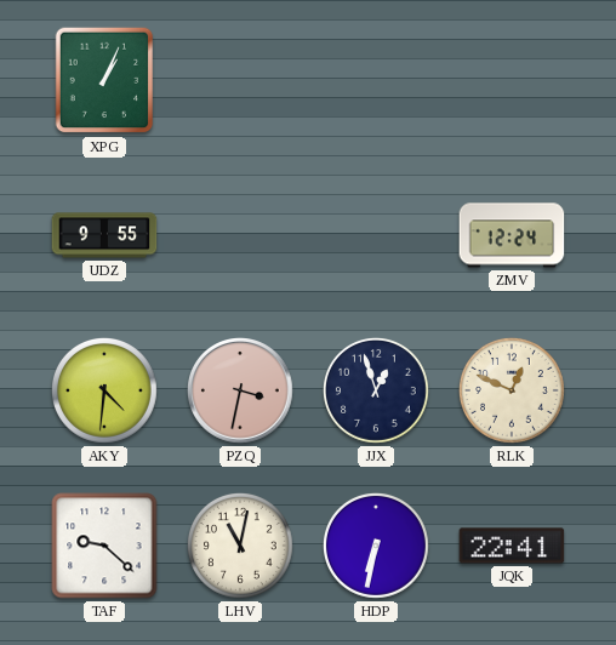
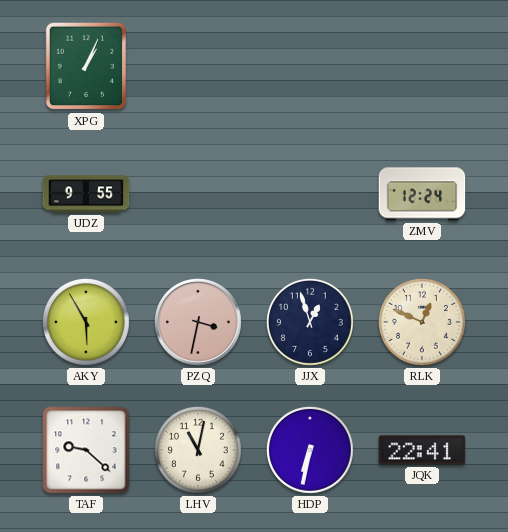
AKY: 4:31 -> 5:55
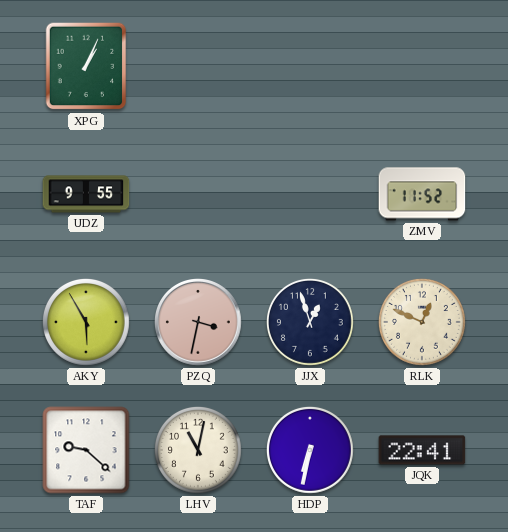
ZMV: 12:24 -> 11:52
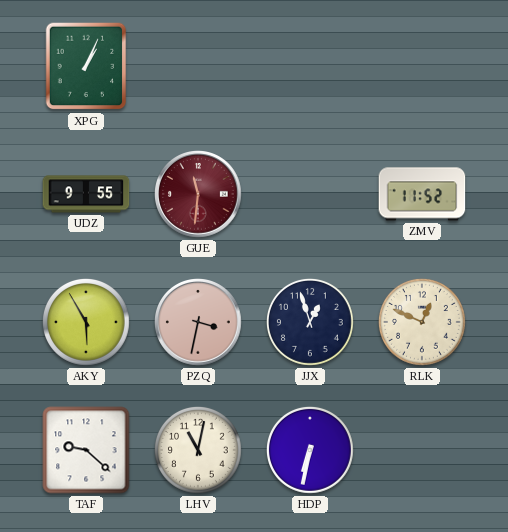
GUE: none -> 11:31
JQK: 22:41 -> none
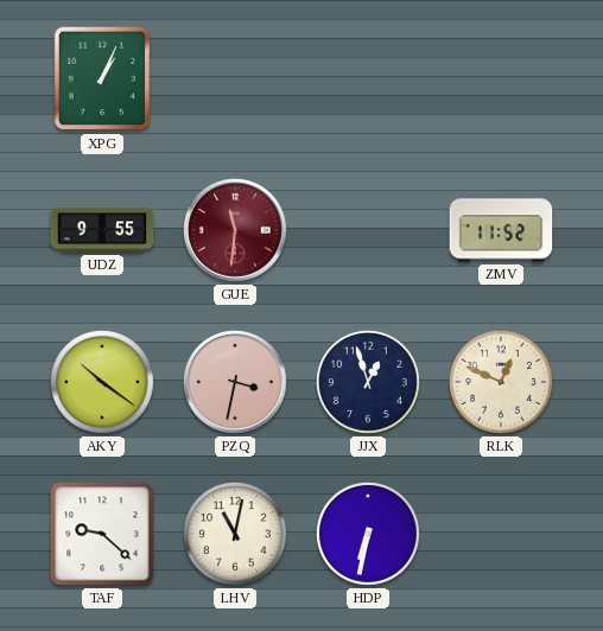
AKY: 5:55 -> 10:21
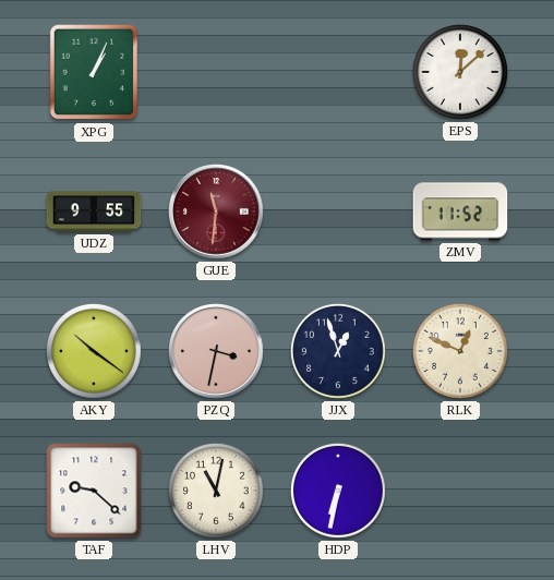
EPS: none -> 12:08
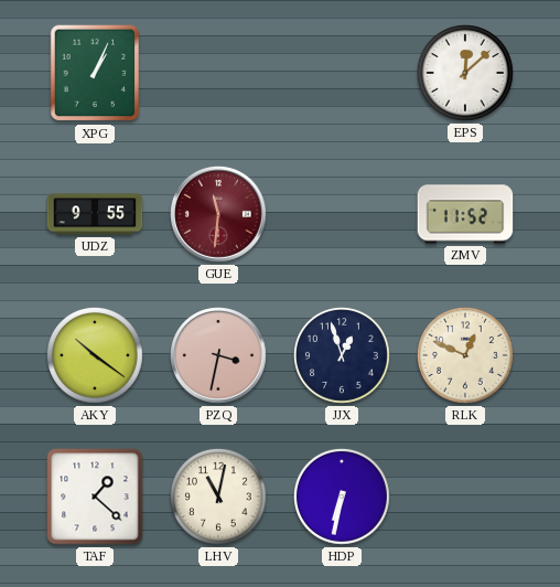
TAF: 9:22 -> 1:22
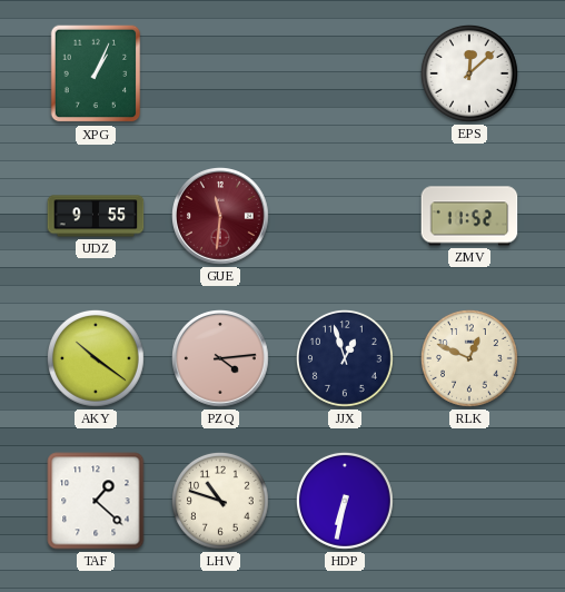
PZQ: 3:32 -> 4:14
LHV: 11:02 -> 10:48
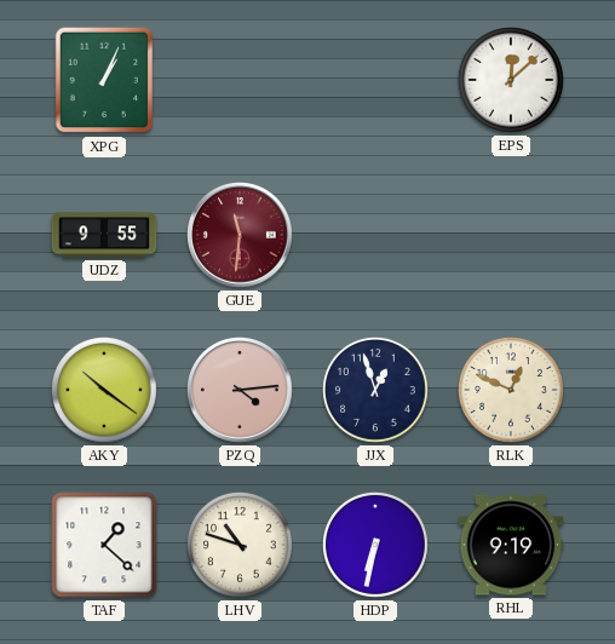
ZMV: 11:52 -> none
RHL: none -> 9:19
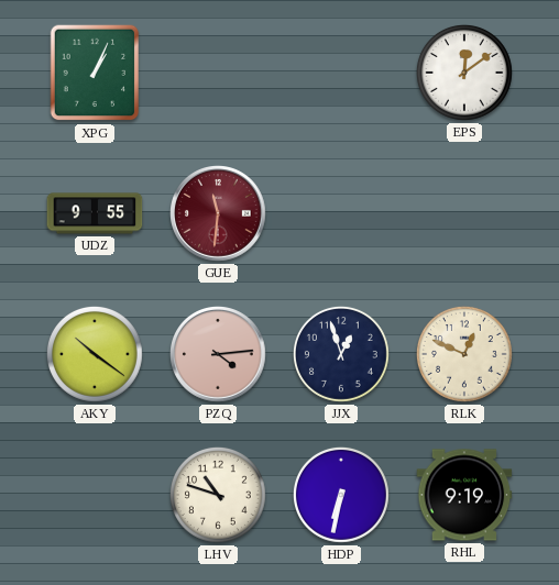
EPS: 12:08 -> 12:09
TAF: 1:22 -> none
